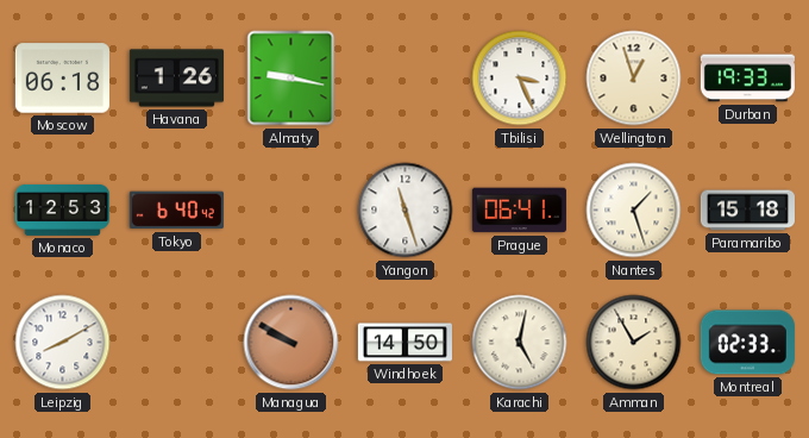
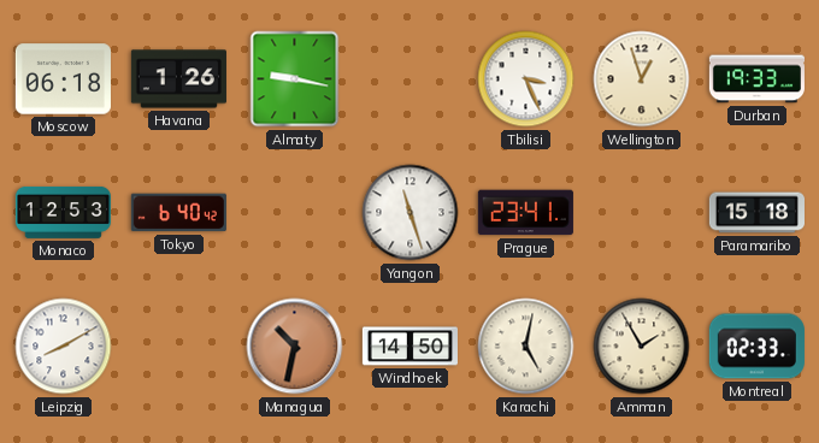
Prague: 06:41 -> 23:41
Nantes: 1:27 -> none
Managua: 9:50 -> 10:32
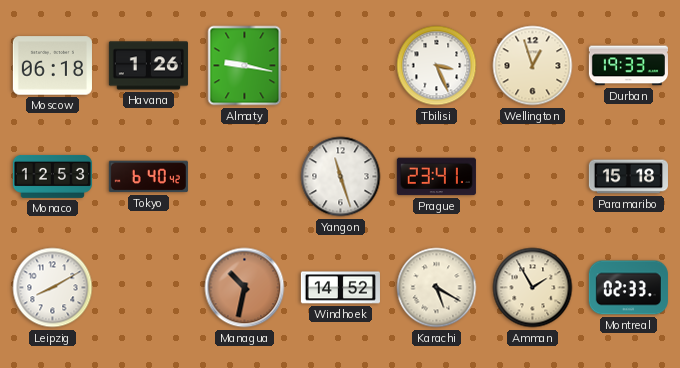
Windhoek: 14:50 -> 14:52
Karachi: 5:02 -> 5:20
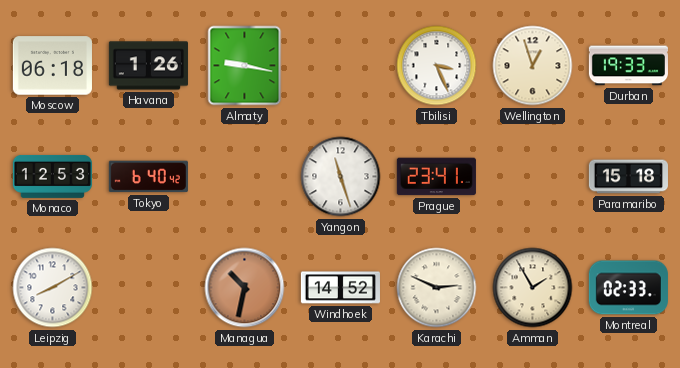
Karachi: 5:20 -> 2:49
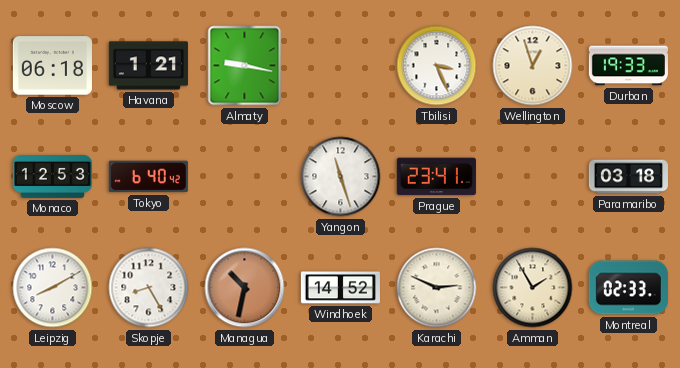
Havana: 1:26 -> 1:21
Paramaribo: 15:18 -> 03:18
Skopje: none -> 8:25
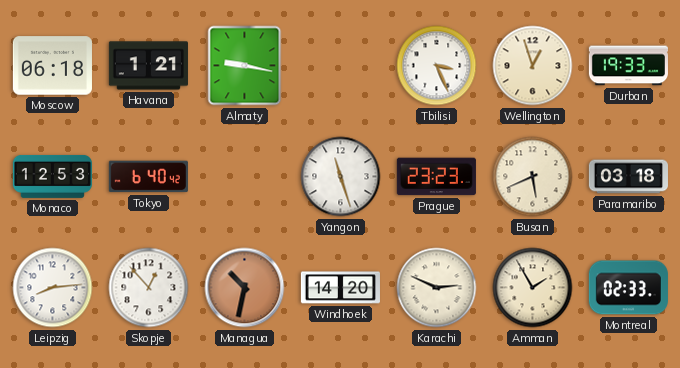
Prague: 23:41 -> 23:23
Busan: none -> 5:41
Leipzig: 8:10 -> 8:14
Skopje: 8:25 -> 12:53
Windhoek: 14:52 -> 14:20
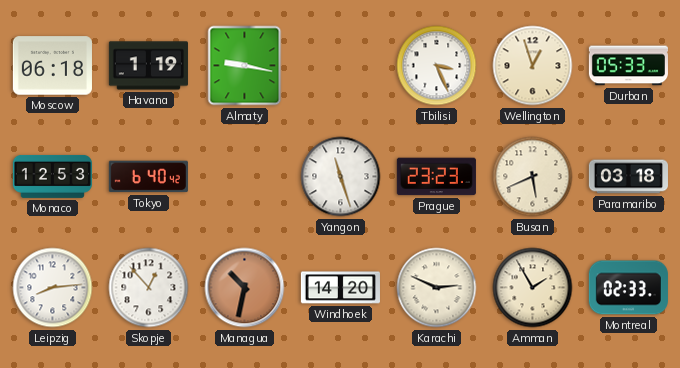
Havana: 1:21 -> 1:19
Durban: 19:33 -> 05:33
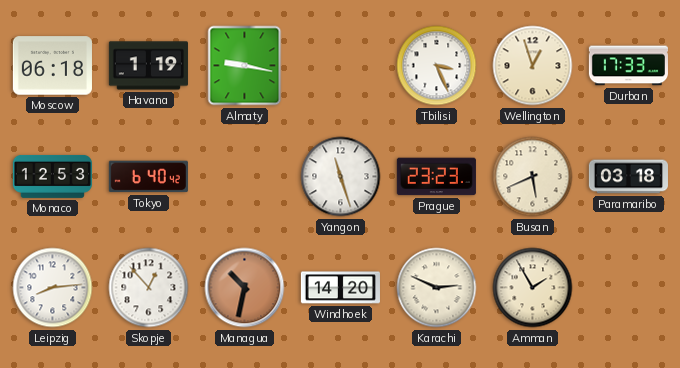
Durban: 05:33 -> 17:33
Montreal: 02:33 -> none
